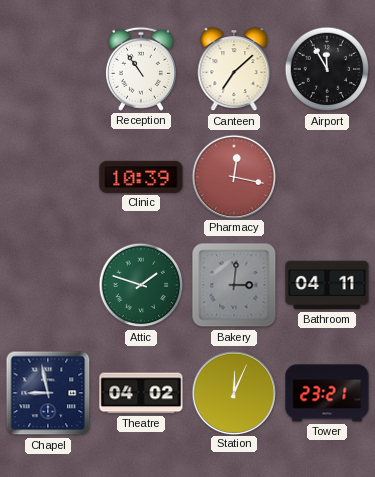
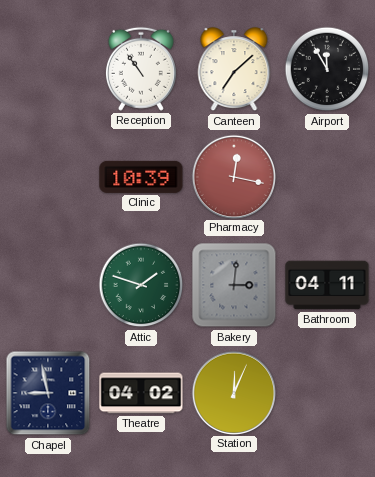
Tower: 23:21 -> none
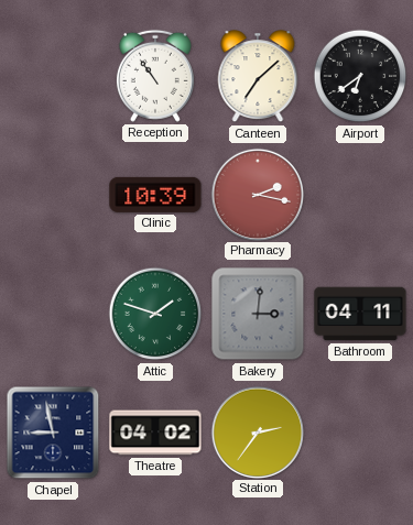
Airport: 11:55 -> 6:39
Pharmacy: 12:17 -> 2:17
Station: 12:04 -> 2:36
